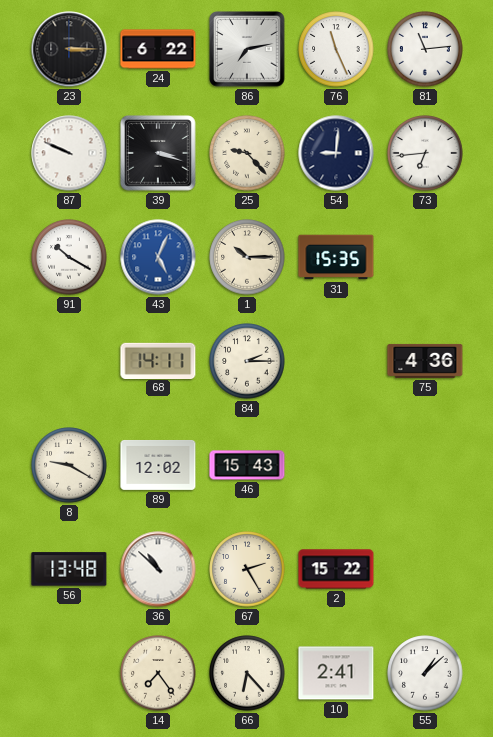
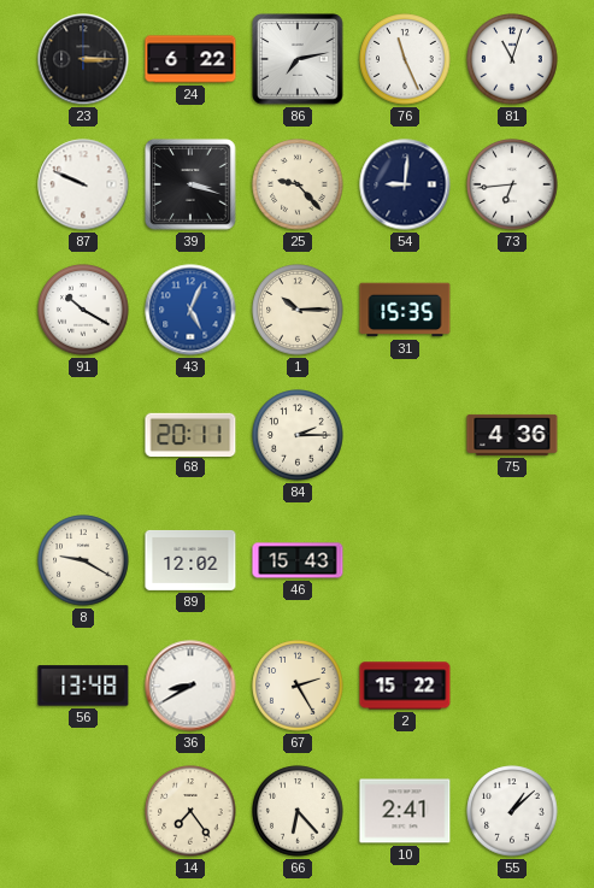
81: 11:14 -> 11:03
68: 14:11 -> 20:11
36: 10:52 -> 8:40
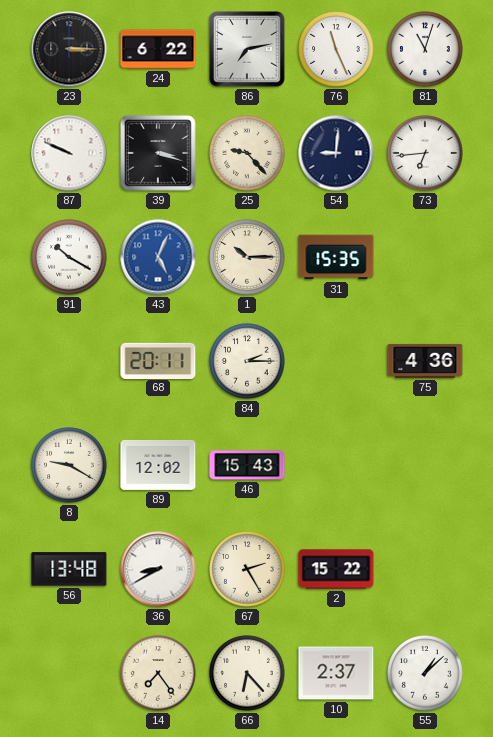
10: 2:41 -> 2:37
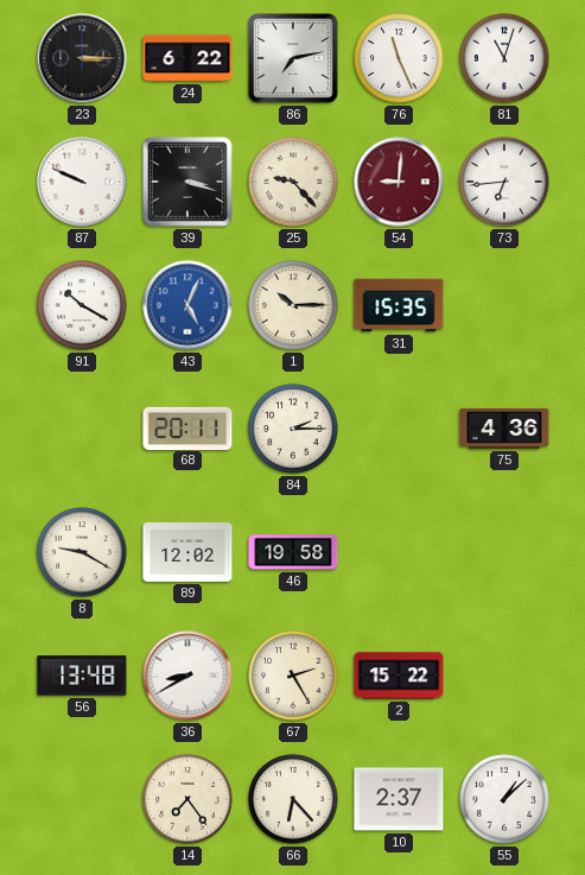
54 dial: navy -> burgundy
46: 15:43 -> 19:58
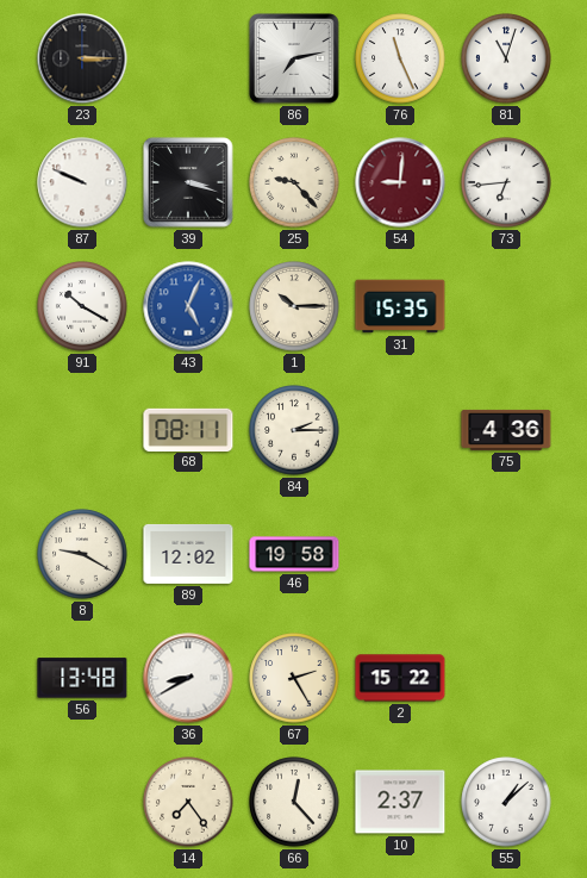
24: 6:22 -> none
68: 20:11 -> 08:11
66: 6:23 -> 12:23
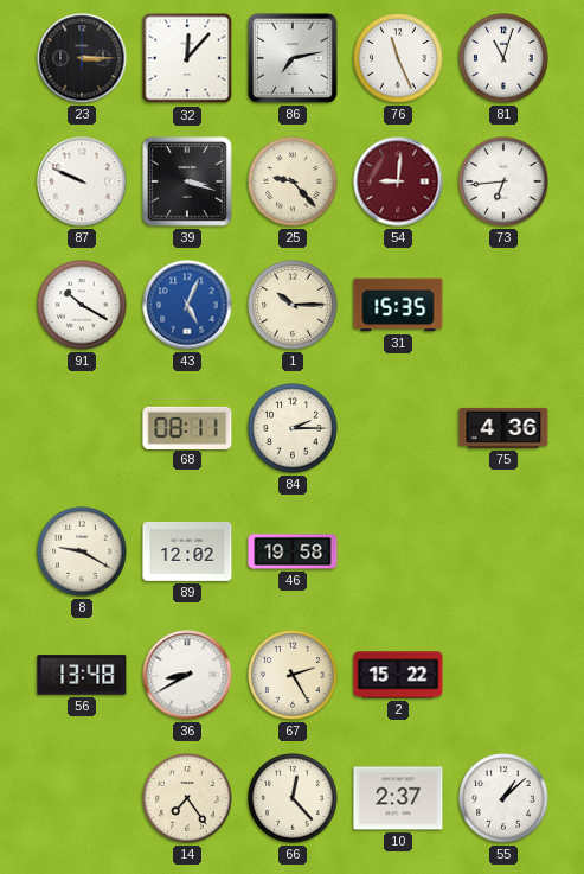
32: none -> 12:07
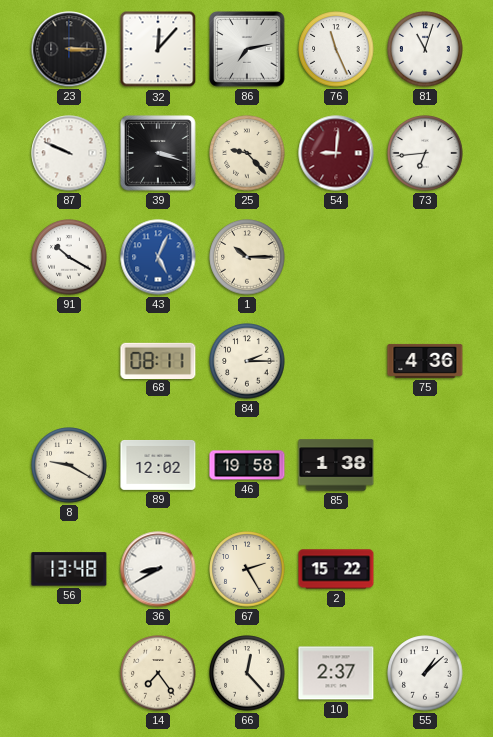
31: 15:35 -> none
85: none -> 1:38
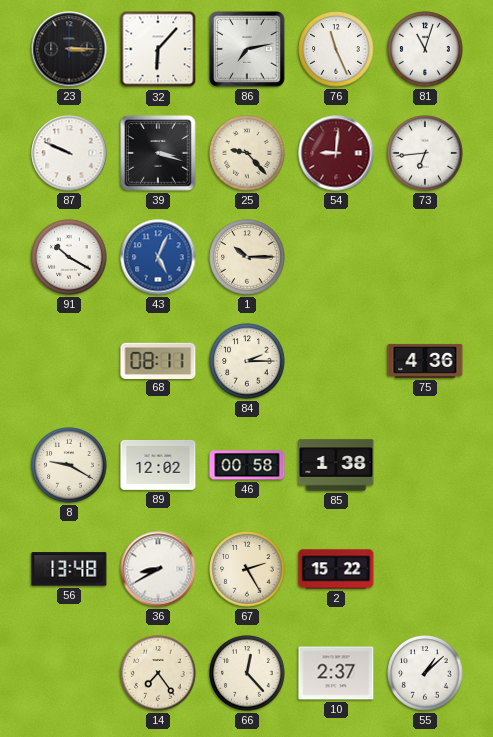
32: 12:07 -> 6:07
46: 19:58 -> 00:58
